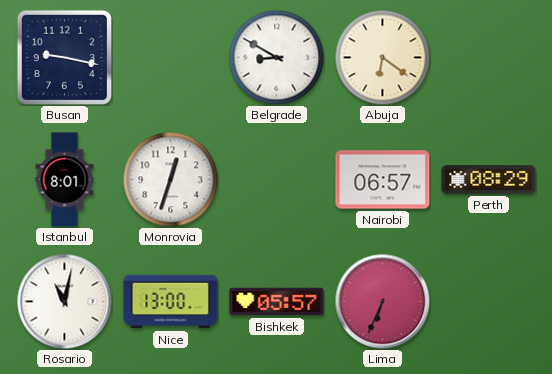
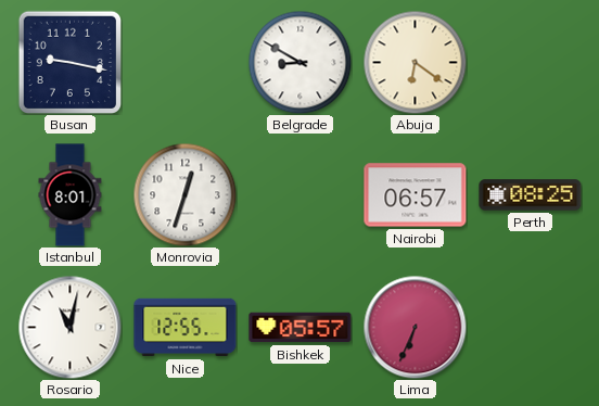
Perth: 08:29 -> 08:25
Nice: 13:00 -> 12:55
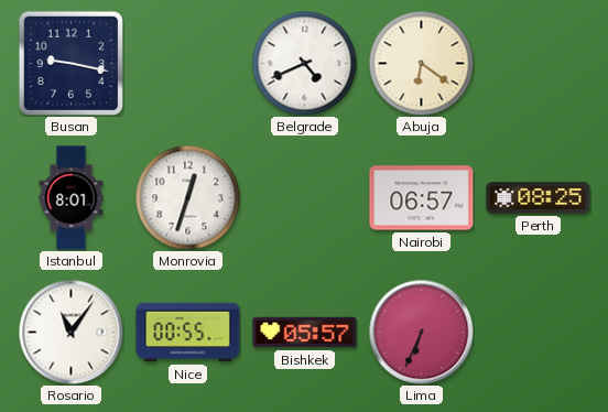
Belgrade: 8:50 -> 4:41
Rosario: 11:02 -> 11:06
Nice: 12:55 -> 00:55
